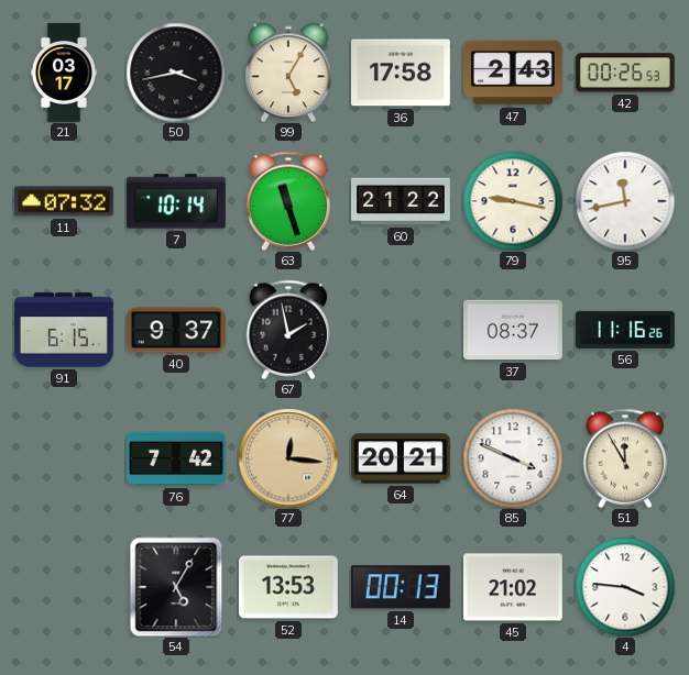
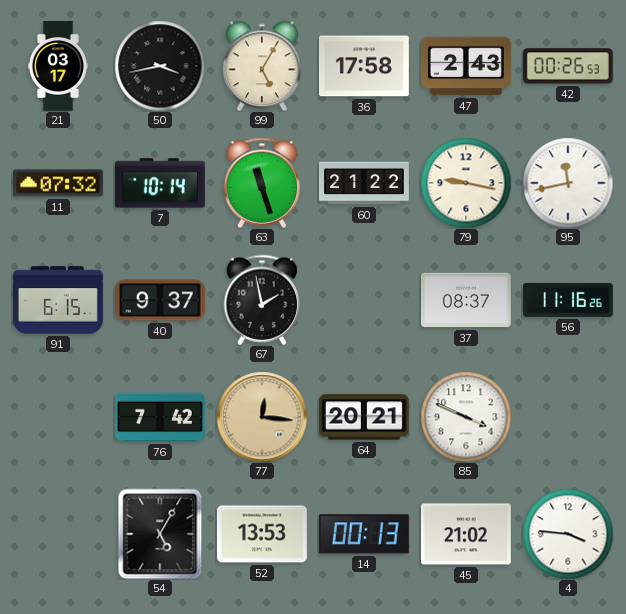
51: 11:55 -> none
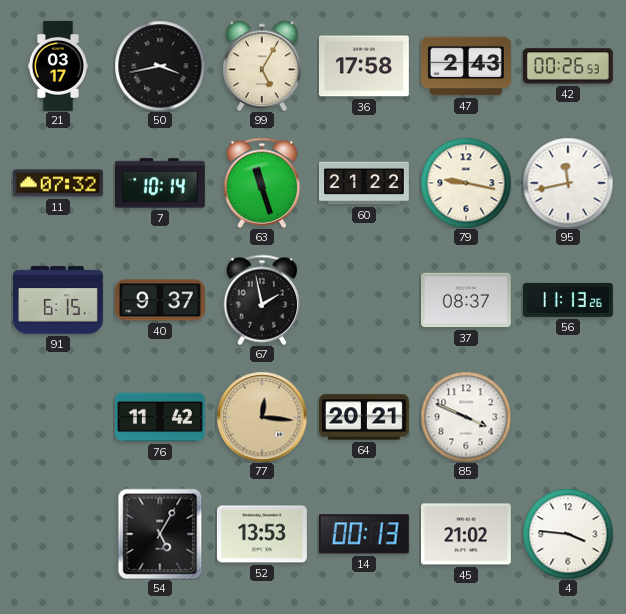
56: 11:16 -> 11:13
76: 7:42 -> 11:42
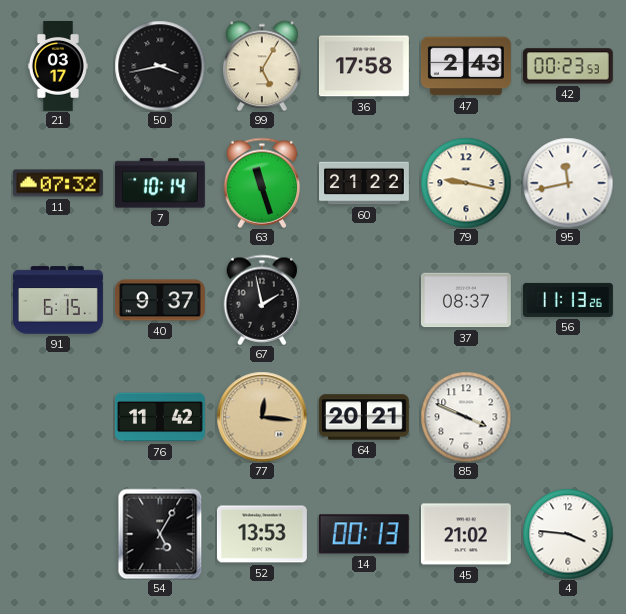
42: 00:26 -> 00:23
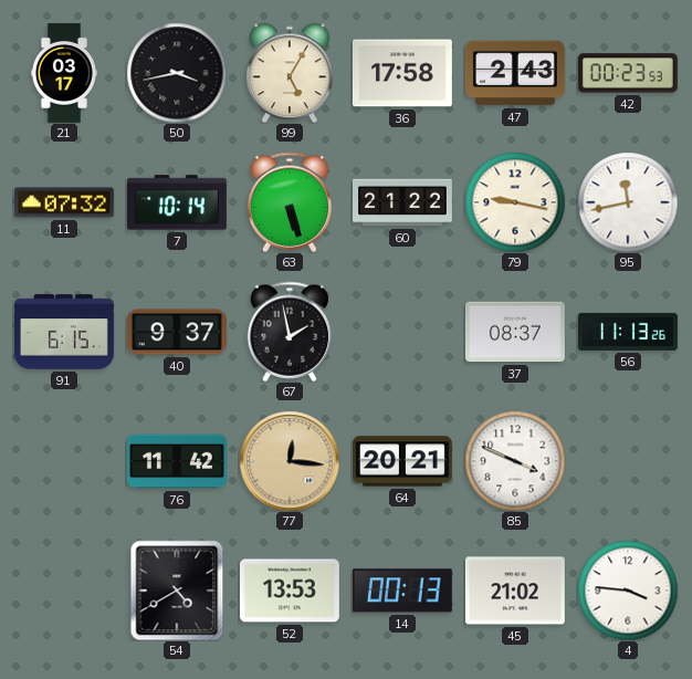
63: 11:27 -> 5:27
54: 5:05 -> 4:40
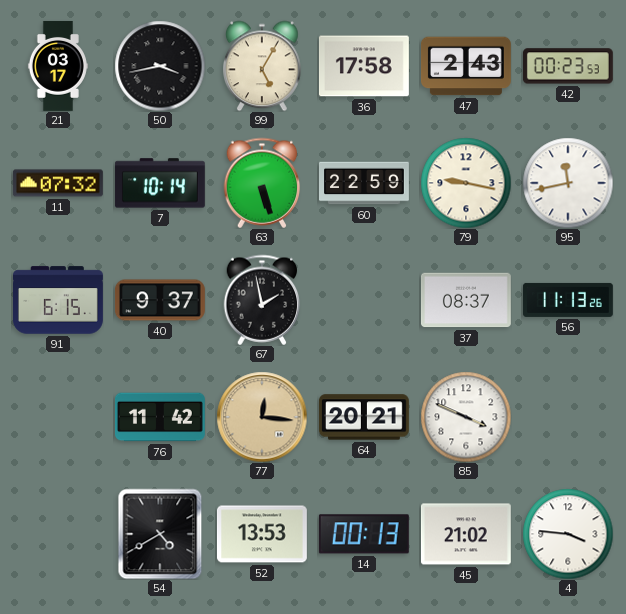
60: 21:22 -> 22:59
